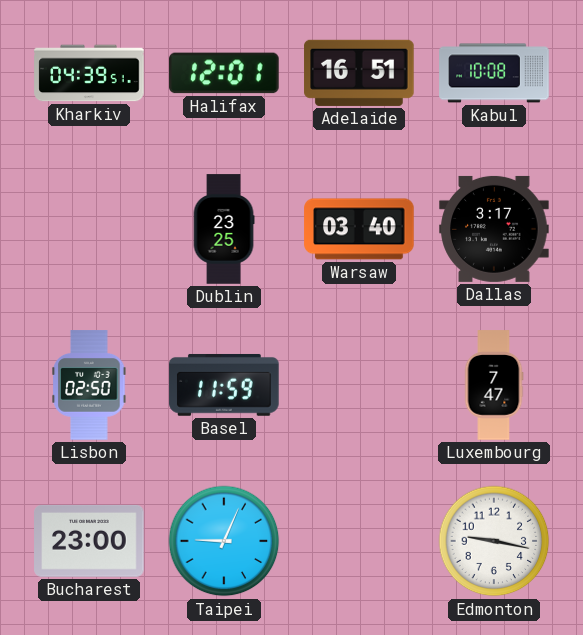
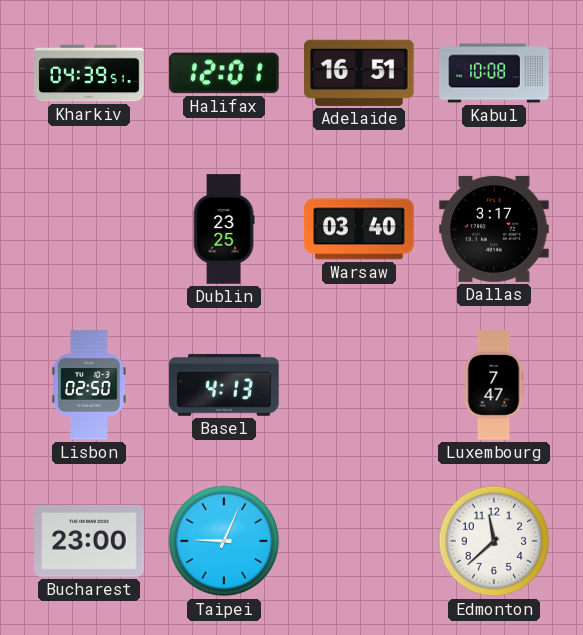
Basel: 11:59 -> 4:13
Edmonton: 9:17 -> 11:38
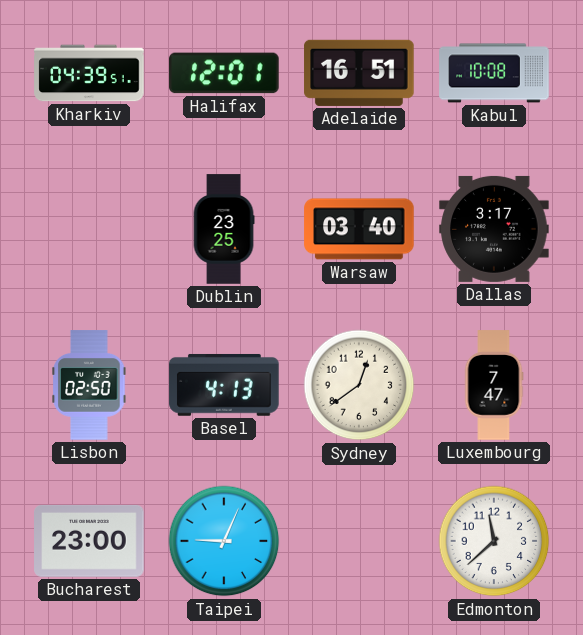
Sydney: none -> 12:39
